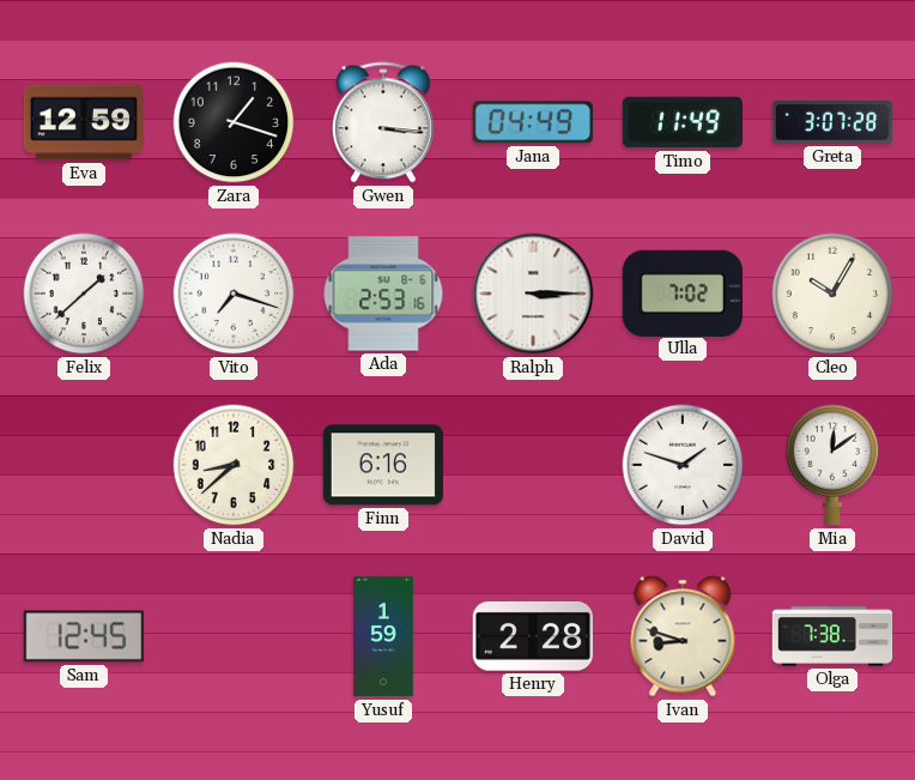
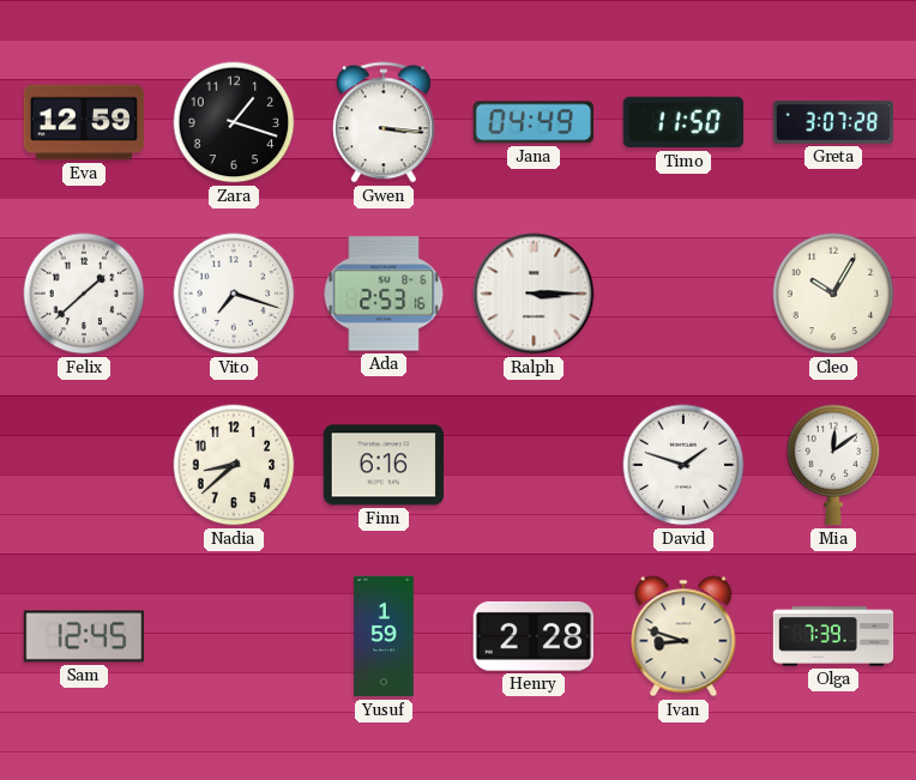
Timo: 11:49 -> 11:50
Ulla: 7:02 -> none
Olga: 7:38 -> 7:39
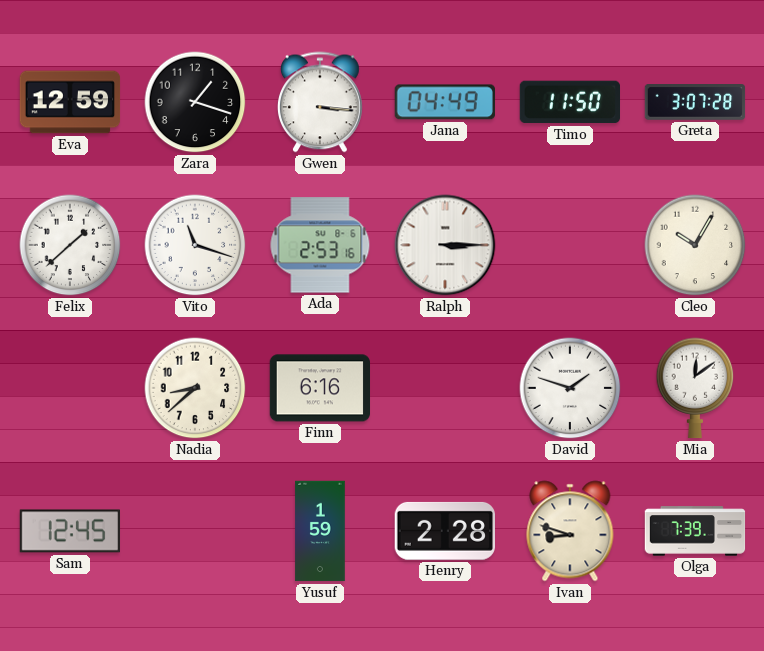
Vito: 7:18 -> 11:18
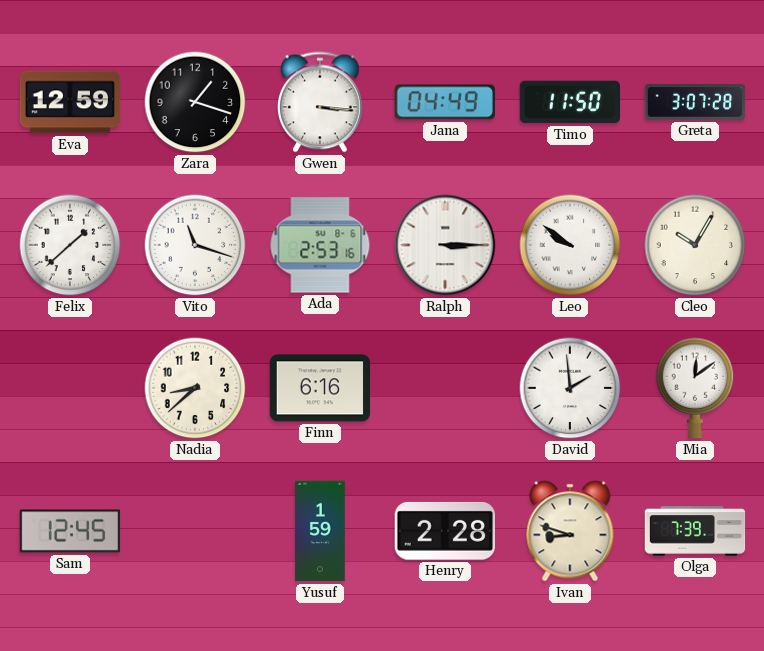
Leo: none -> 9:51
David: 1:48 -> 1:59
